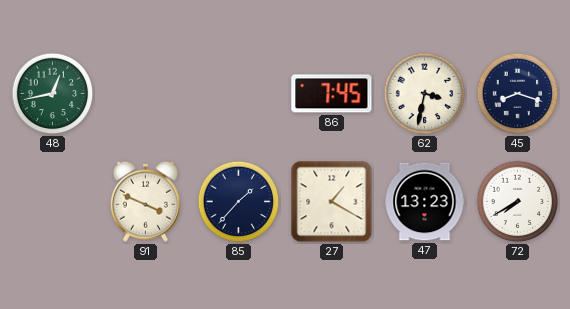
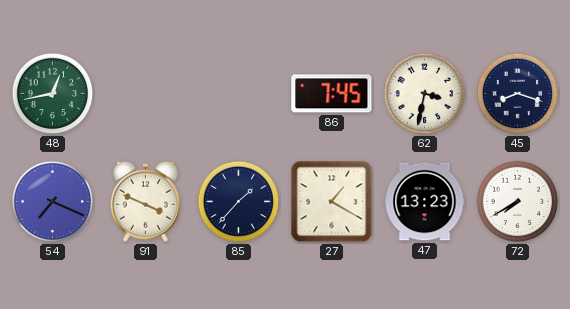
54: none -> 7:19
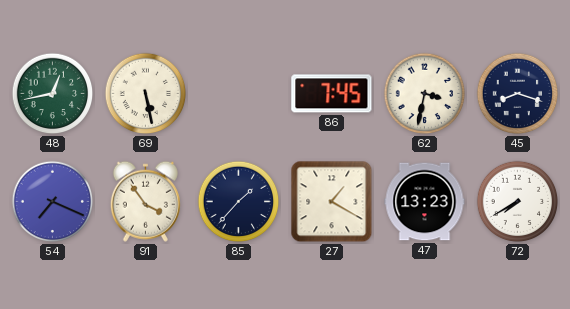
69: none -> 5:28
91: 3:49 -> 3:54
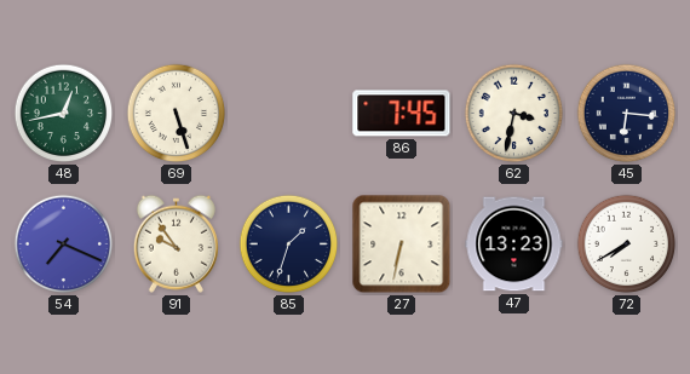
69: 5:28 -> 5:27
45: 8:18 -> 6:16
91: 3:54 -> 9:54
85: 1:37 -> 1:33
27: 1:20 -> 6:32
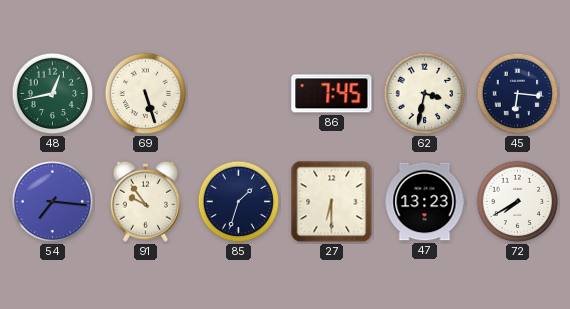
54: 7:19 -> 7:16
27: 6:32 -> 6:30
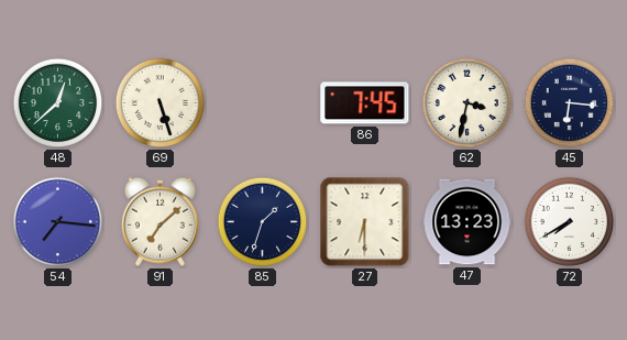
48: 12:43 -> 12:38
91: 9:54 -> 7:08
